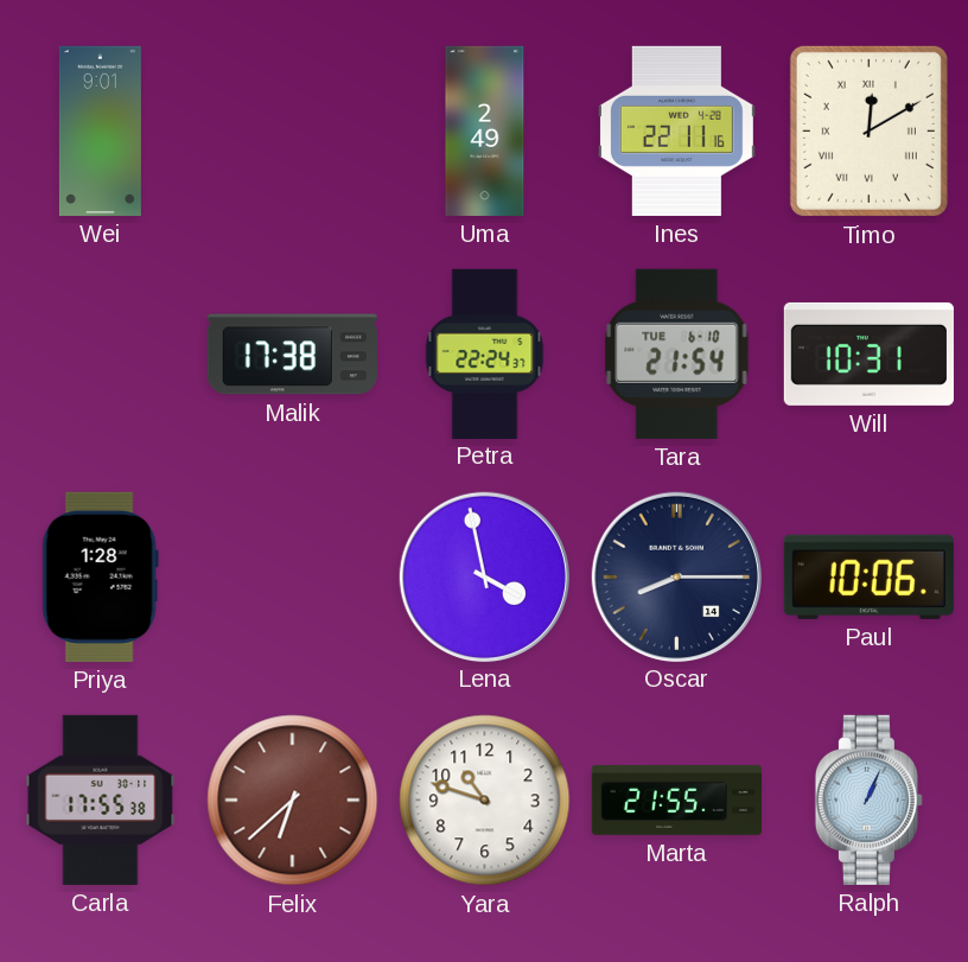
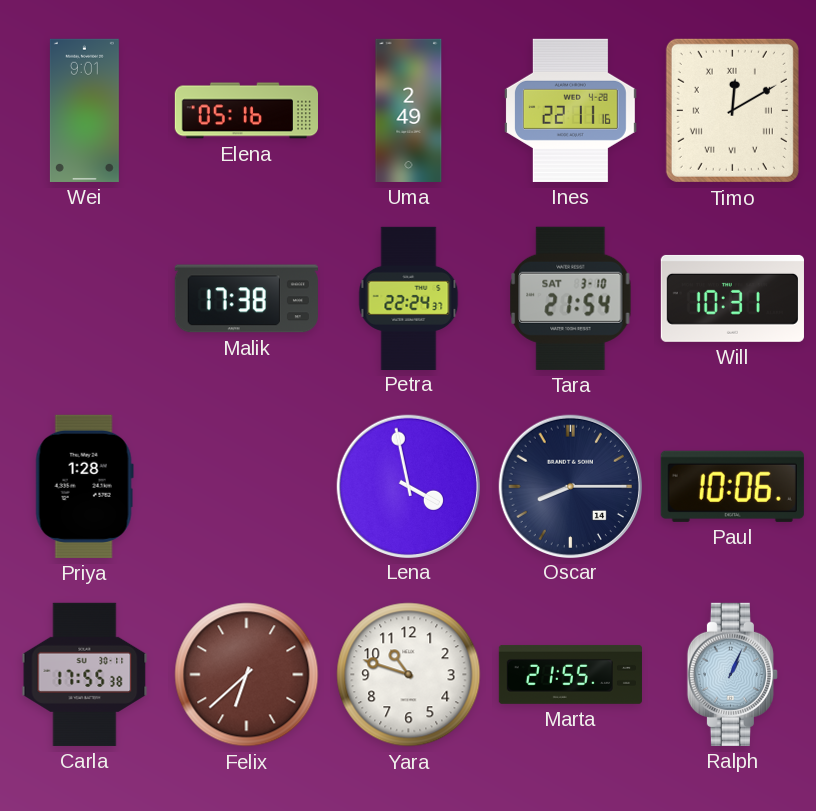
Elena: none -> 05:16
Tara date: TUE 6-10 -> SAT 3-10
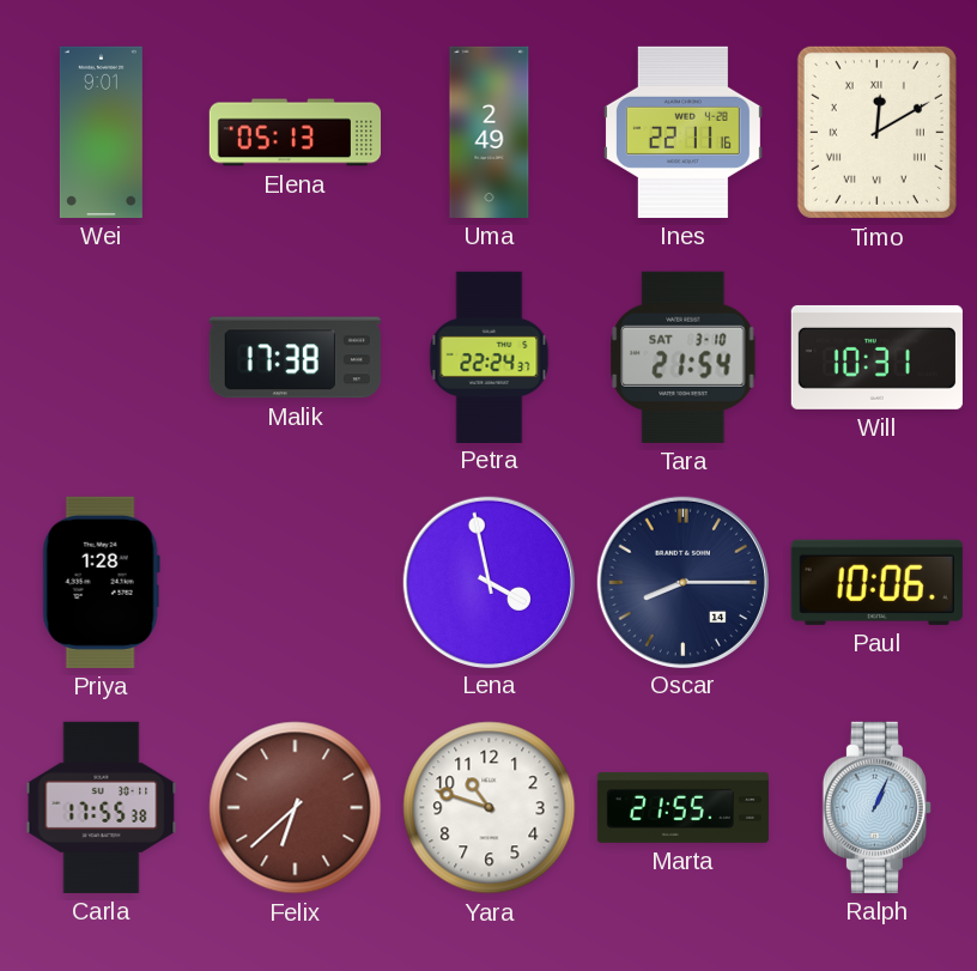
Elena: 05:16 -> 05:13
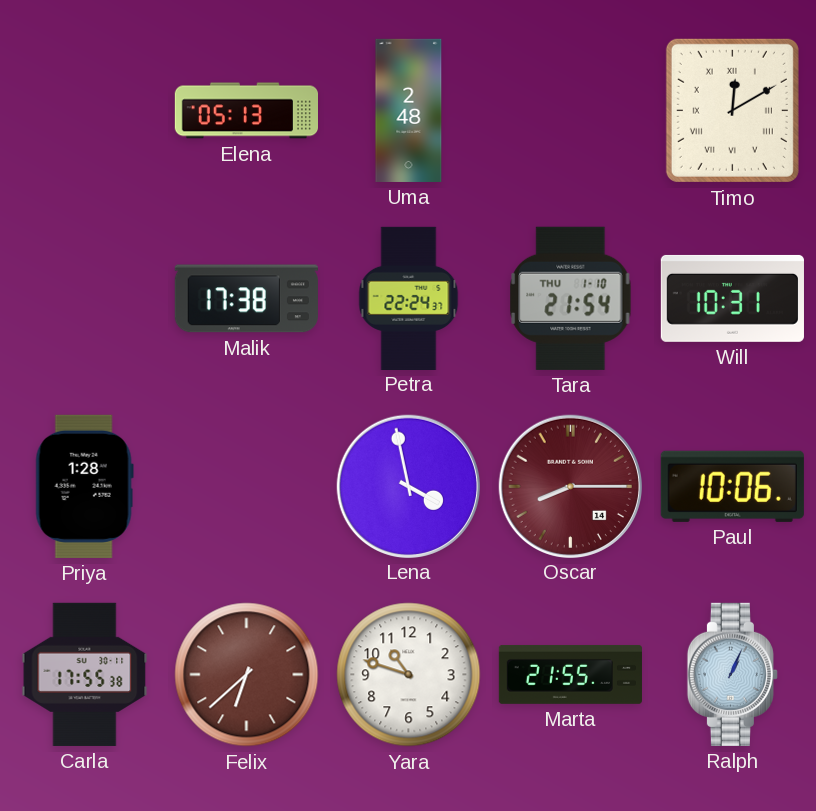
Wei: 9:01 -> none
Uma: 2:49 -> 2:48
Ines: 22:11 -> none
Tara date: SAT 3-10 -> THU 1-10
Oscar dial: navy -> burgundy
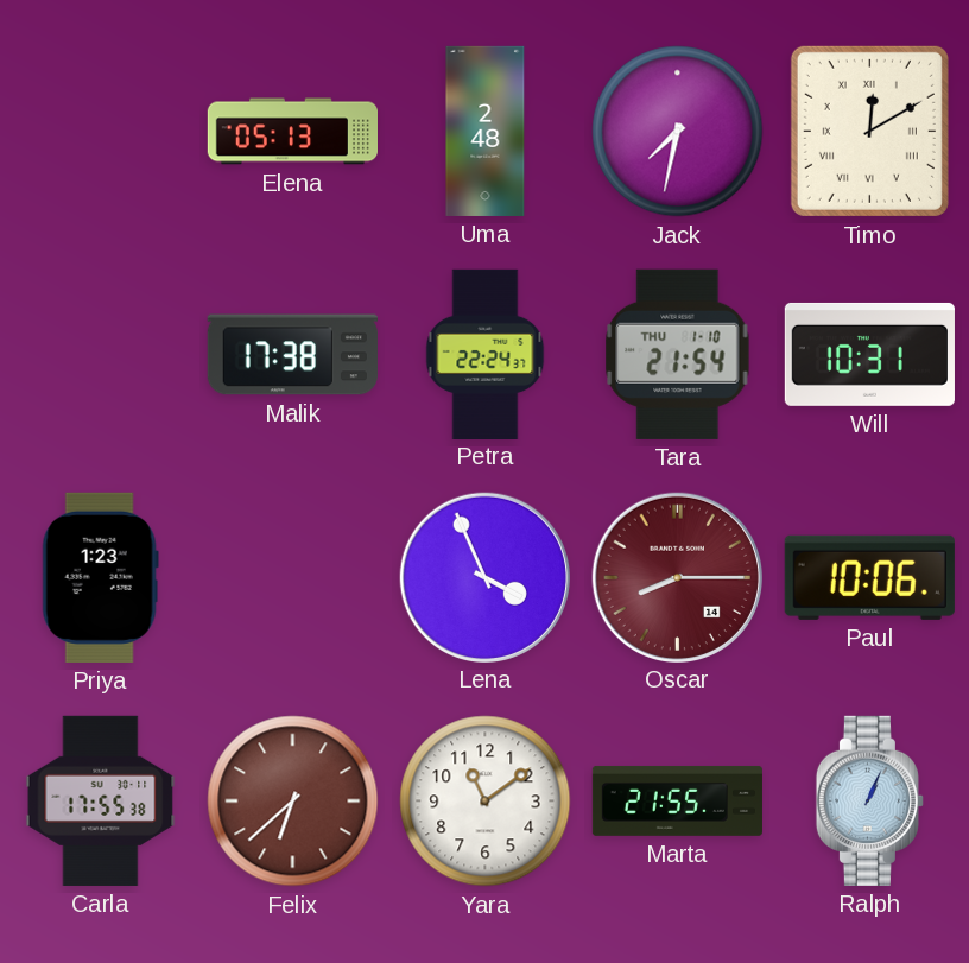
Jack: none -> 7:32
Priya: 1:28 -> 1:23
Lena: 3:58 -> 3:56
Yara: 10:48 -> 11:09
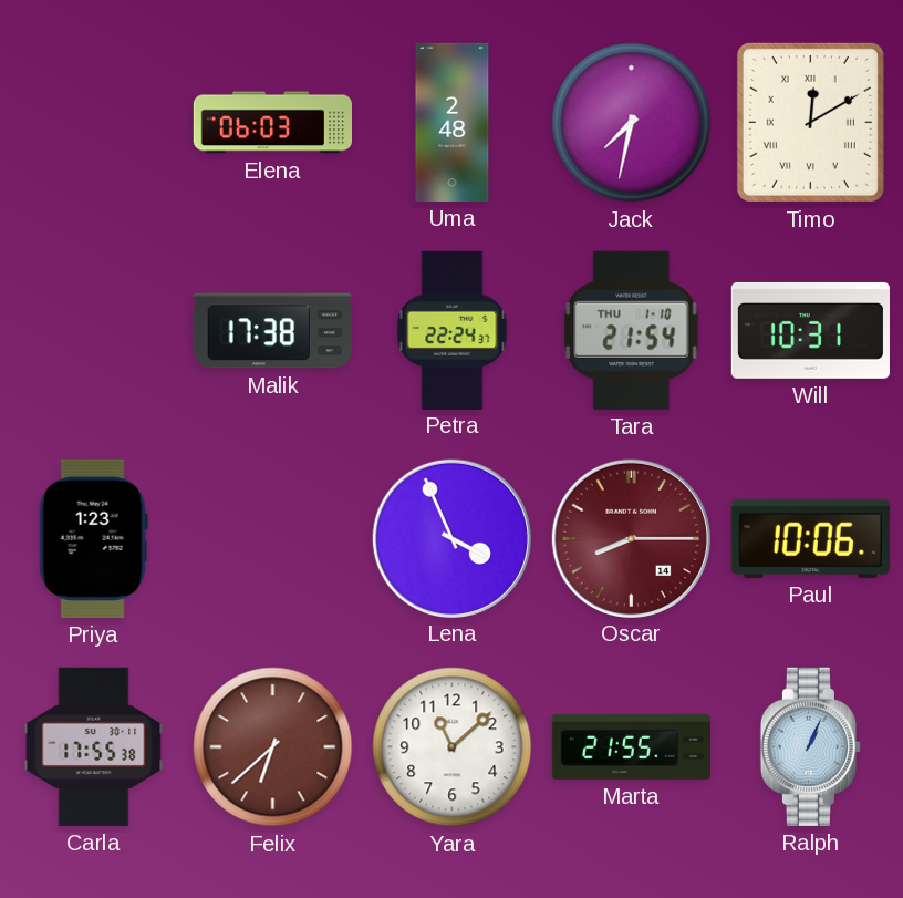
Elena: 05:13 -> 06:03
Yara: 11:09 -> 11:08
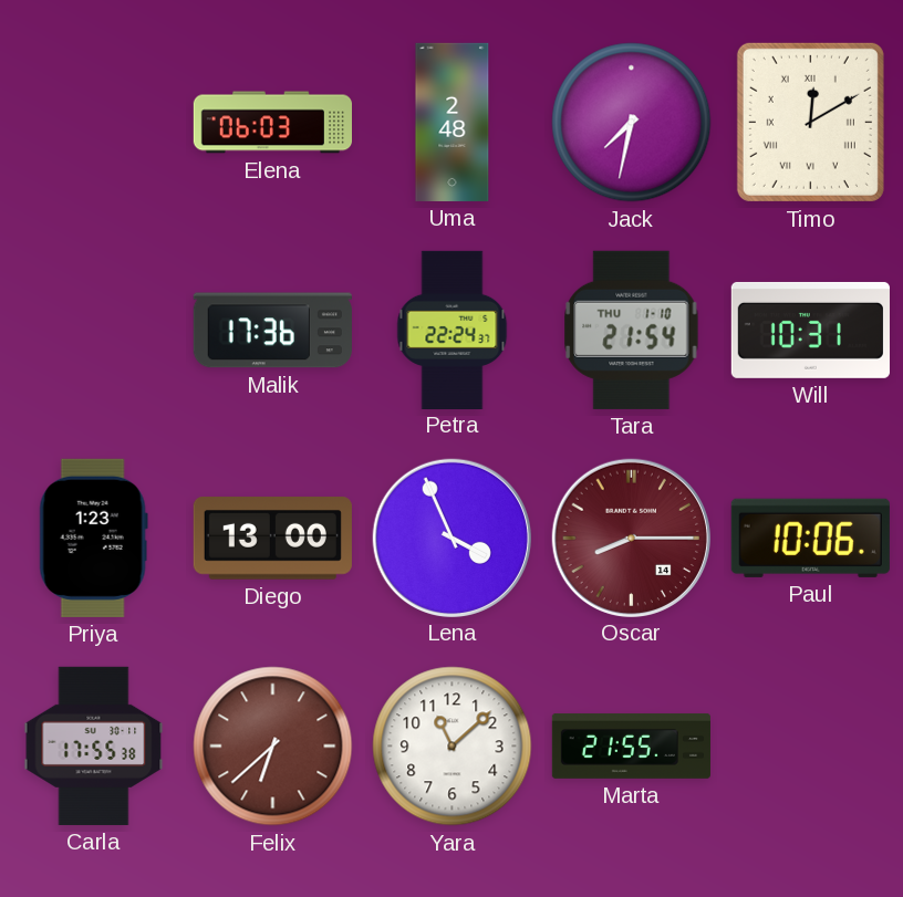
Malik: 17:38 -> 17:36
Diego: none -> 13:00
Ralph: 1:04 -> none
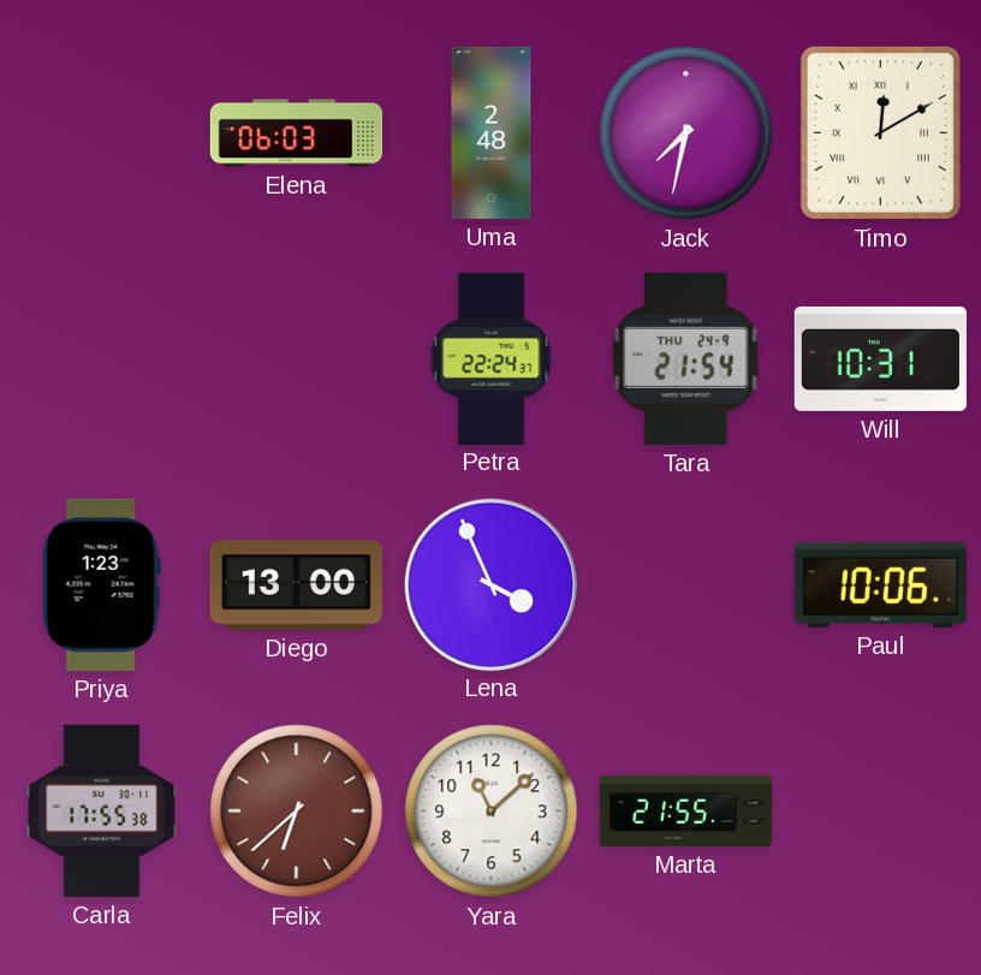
Malik: 17:36 -> none
Tara date: THU 1-10 -> THU 24-9
Oscar: 8:15 -> none
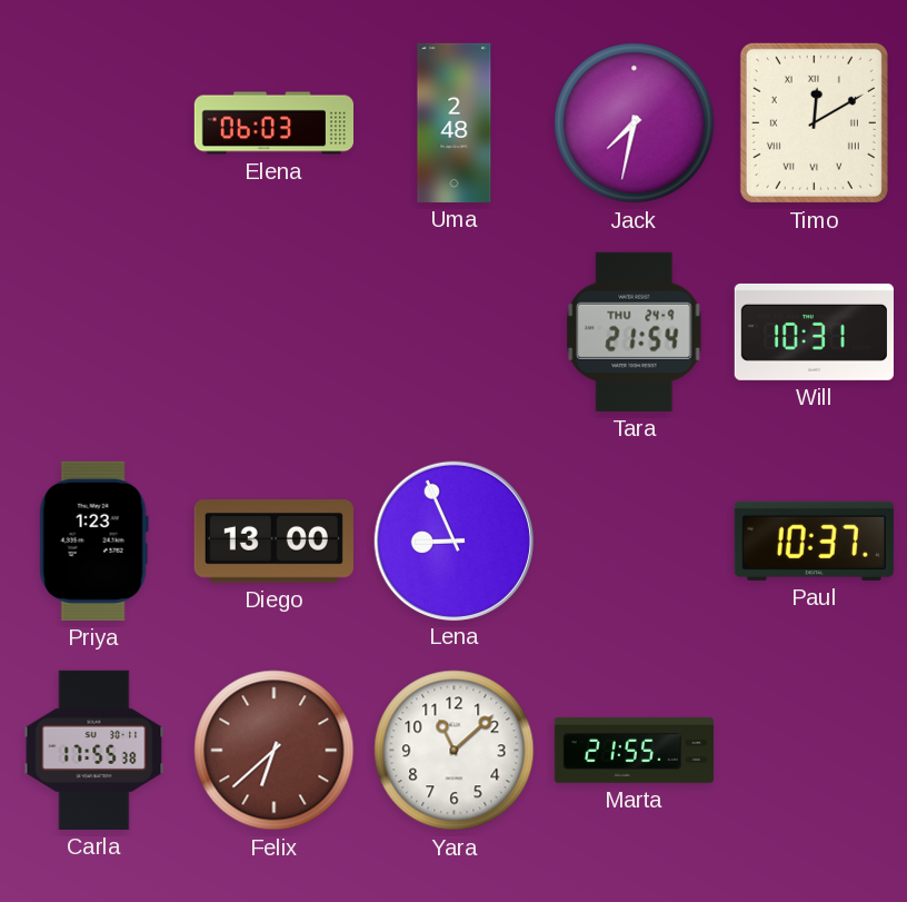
Petra: 22:24 -> none
Lena: 3:56 -> 8:56
Paul: 10:06 -> 10:37
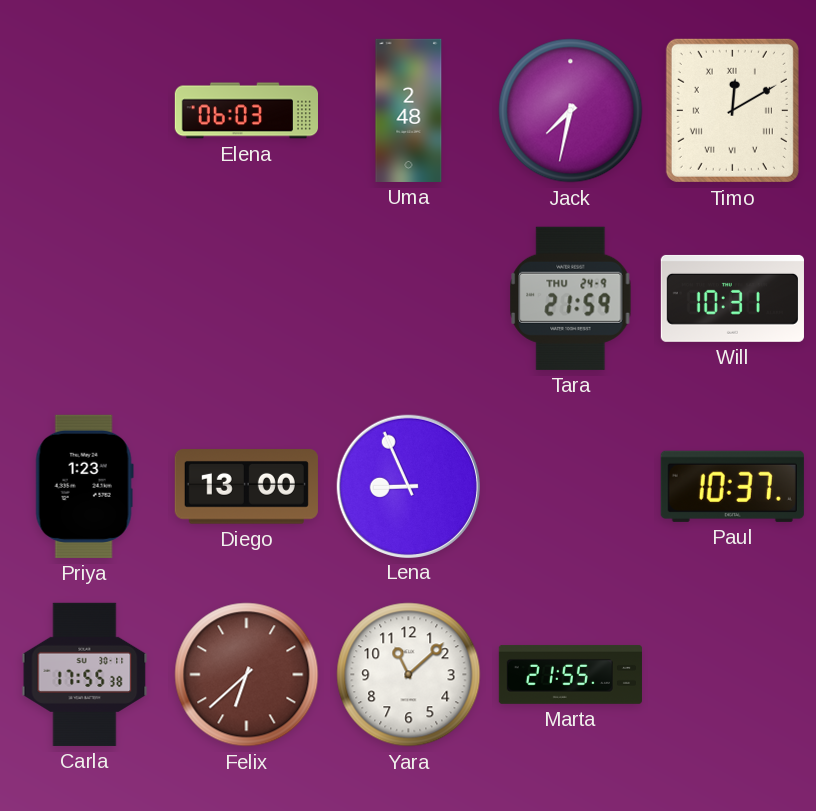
Tara: 21:54 -> 21:59
